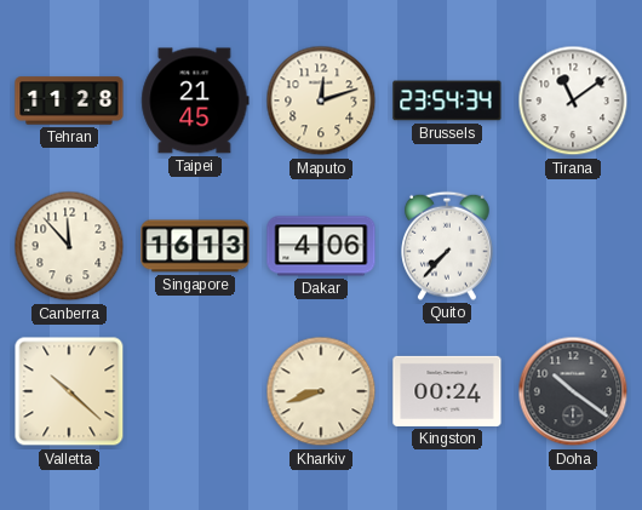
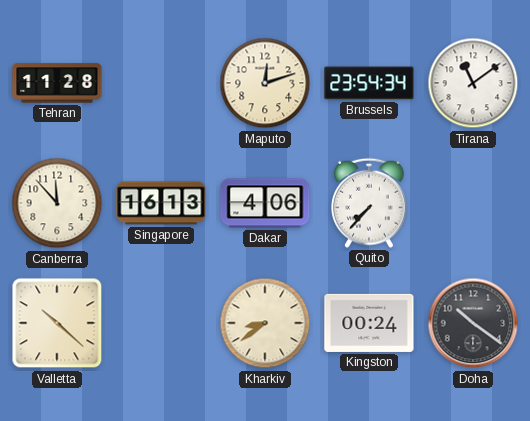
Taipei: 21:45 -> none
Kharkiv: 8:42 -> 8:39
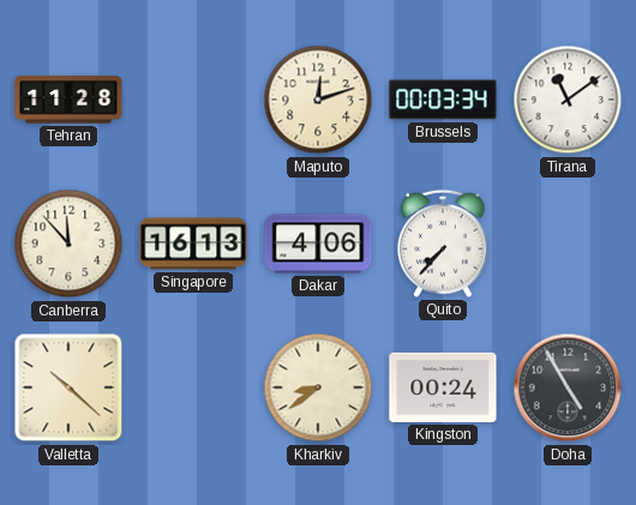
Brussels: 23:54 -> 00:03
Doha: 10:21 -> 4:55
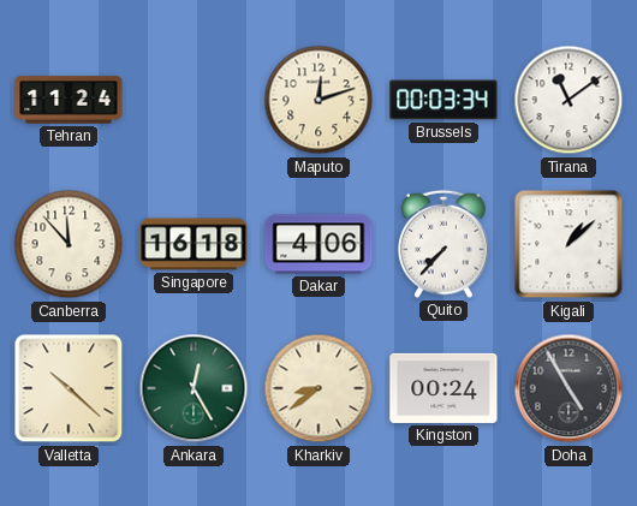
Tehran: 11:28 -> 11:24
Singapore: 16:13 -> 16:18
Kigali: none -> 1:08
Ankara: none -> 12:25
